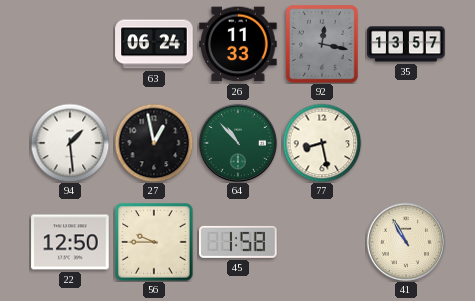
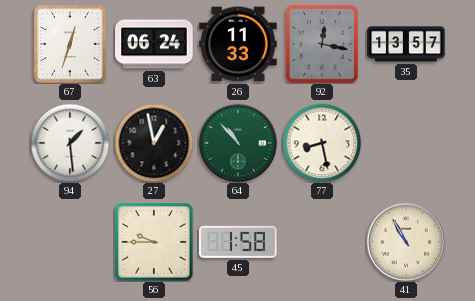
67: none -> 12:33
22: 12:50 -> none
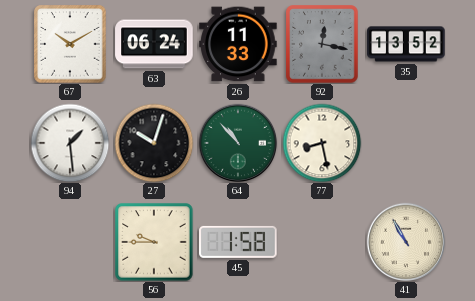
67: 12:33 -> 10:10
35: 13:57 -> 13:52
27: 12:58 -> 10:03
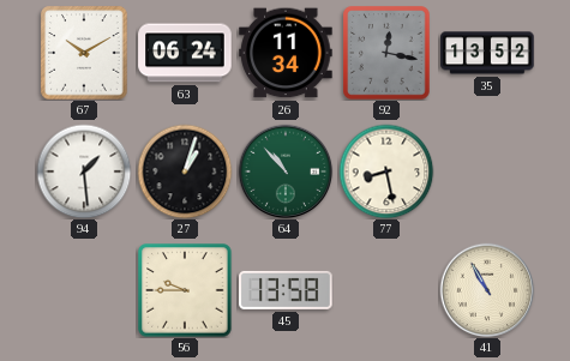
26: 11:33 -> 11:34
27: 10:03 -> 1:03
45: 1:58 -> 13:58
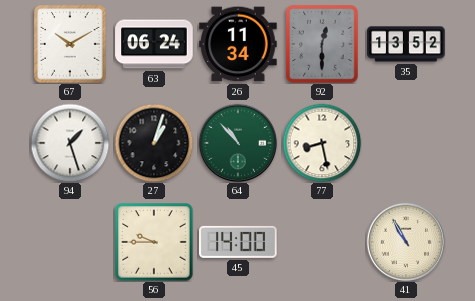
92: 12:17 -> 12:30
94: 1:29 -> 1:27
45: 13:58 -> 14:00
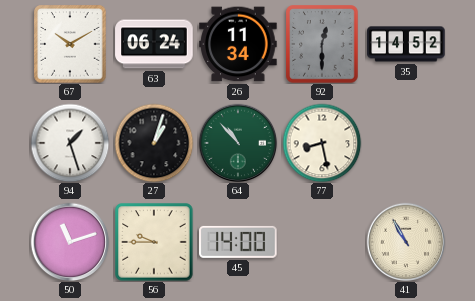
35: 13:52 -> 14:52
50: none -> 11:12
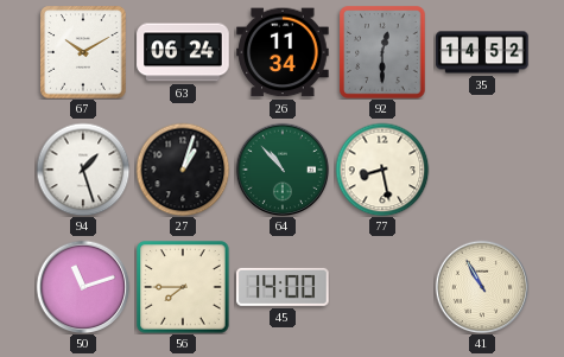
56: 9:45 -> 7:45
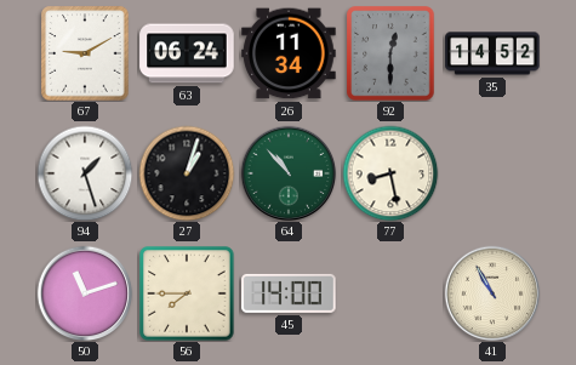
67: 10:10 -> 9:10
